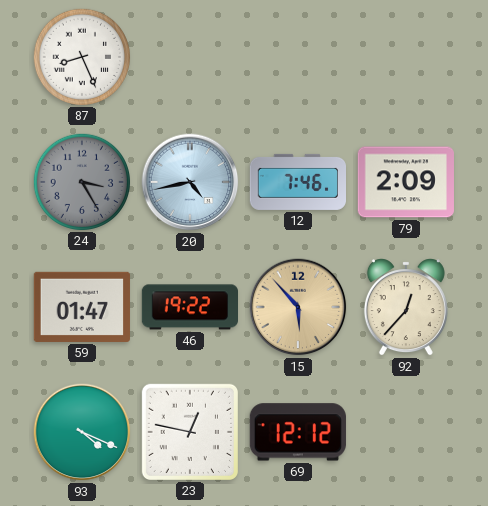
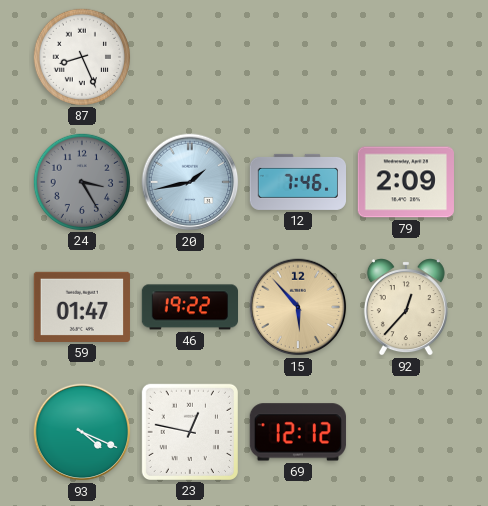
20: 4:43 -> 1:43
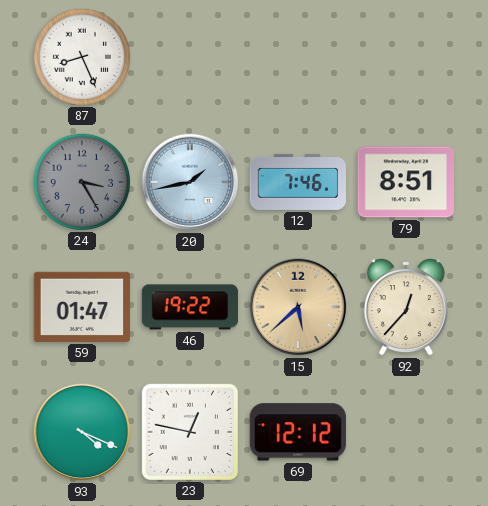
79: 2:09 -> 8:51
15: 5:53 -> 5:38
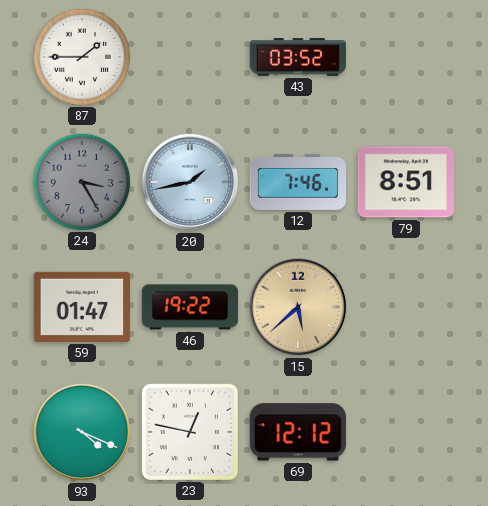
87: 8:26 -> 1:45
43: none -> 03:52
92: 12:37 -> none
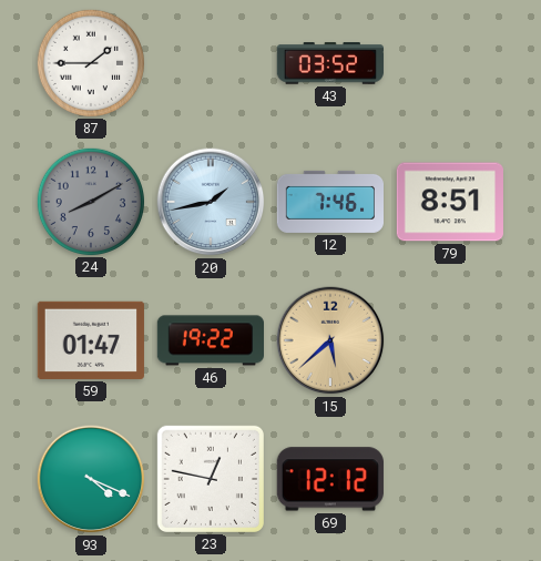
24: 3:25 -> 8:10
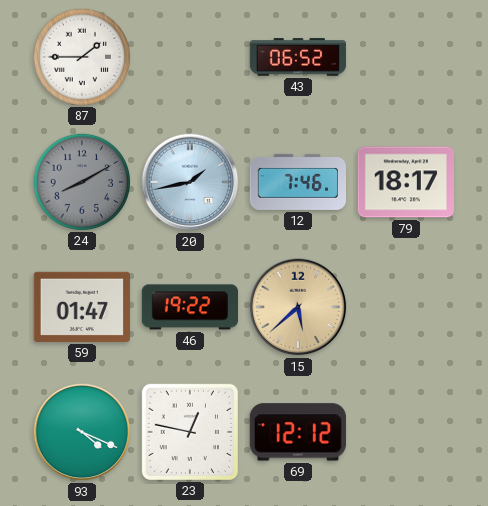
43: 03:52 -> 06:52
79: 8:51 -> 18:17
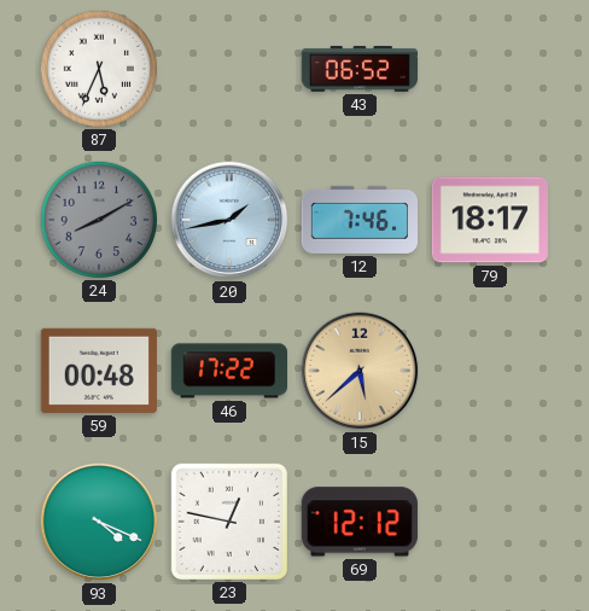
87: 1:45 -> 5:34
59: 01:47 -> 00:48
46: 19:22 -> 17:22
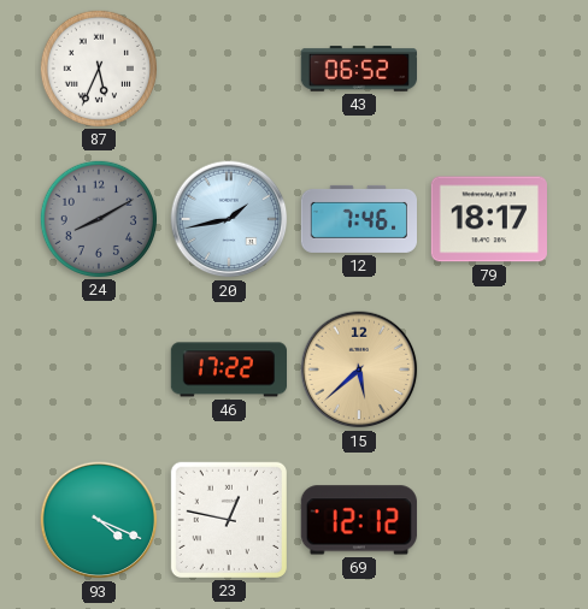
59: 00:48 -> none
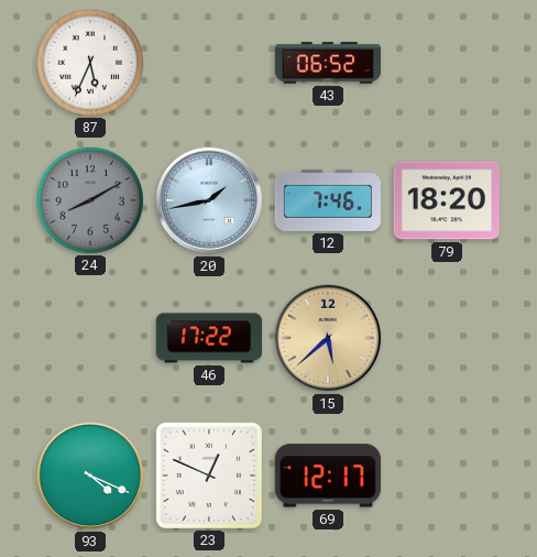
79: 18:17 -> 18:20
23: 12:47 -> 12:49
69: 12:12 -> 12:17
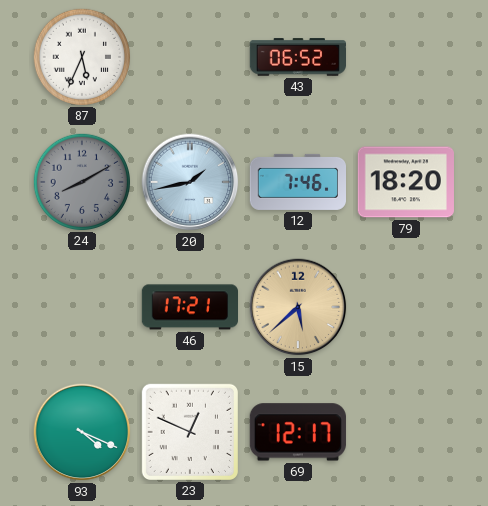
46: 17:22 -> 17:21
